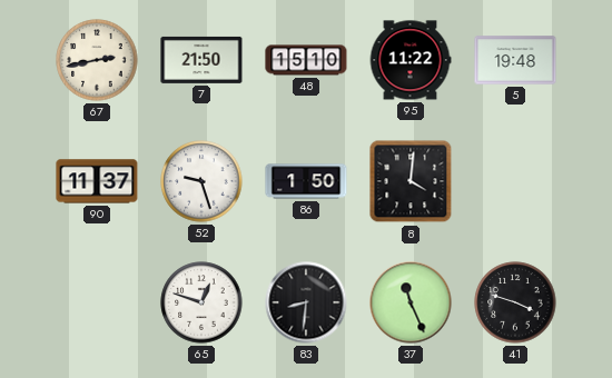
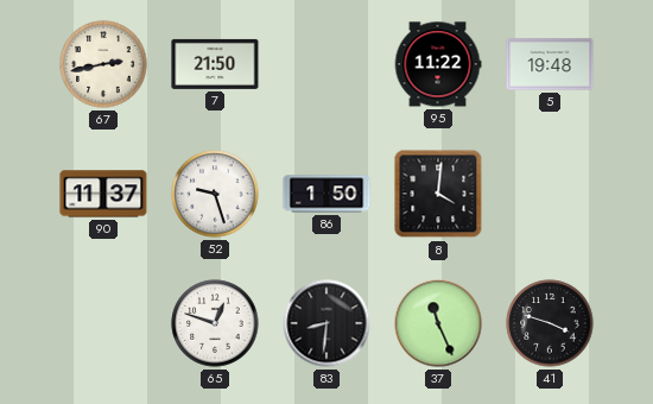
48: 15:10 -> none
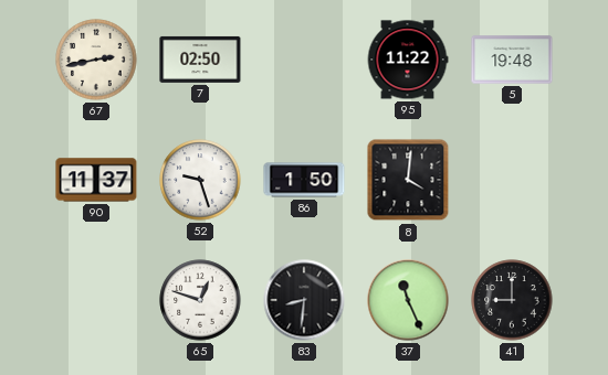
7: 21:50 -> 02:50
41: 3:48 -> 9:00
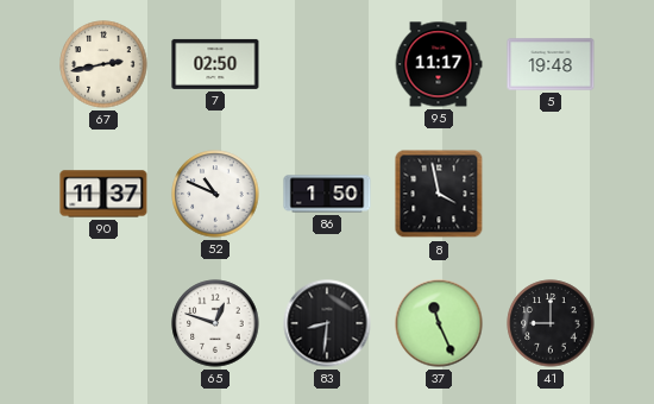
95: 11:22 -> 11:17
52: 9:27 -> 10:49
8: 4:01 -> 3:58
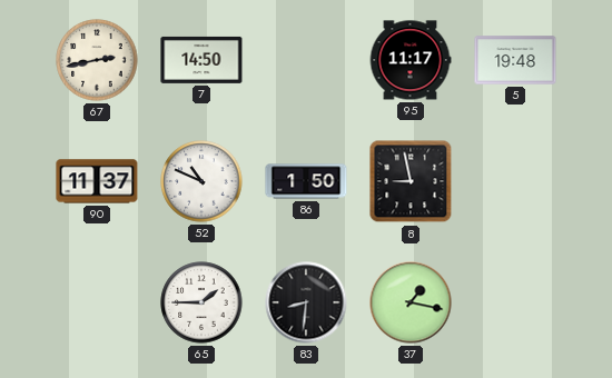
7: 02:50 -> 14:50
8: 3:58 -> 8:58
65: 12:48 -> 1:45
37: 11:26 -> 1:17
41: 9:00 -> none
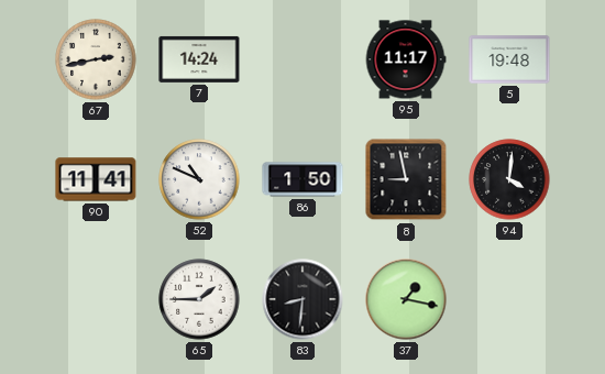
7: 14:50 -> 14:24
90: 11:37 -> 11:41
94: none -> 4:01
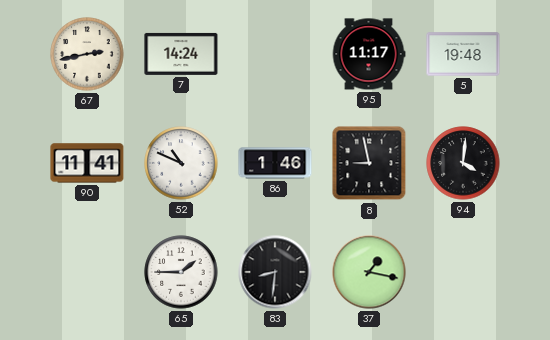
86: 1:50 -> 1:46
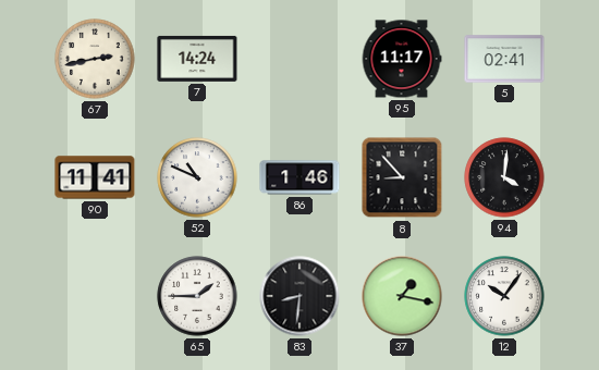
5: 19:48 -> 02:41
8: 8:58 -> 8:53
12: none -> 10:06
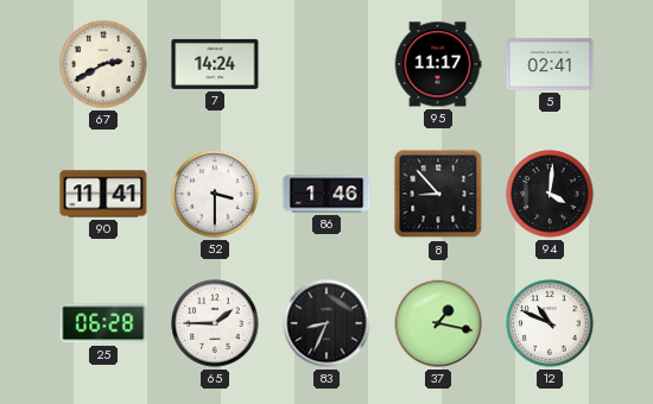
67: 2:43 -> 2:40
52: 10:49 -> 3:30
25: none -> 06:28
83: 8:31 -> 8:34
12: 10:06 -> 10:49
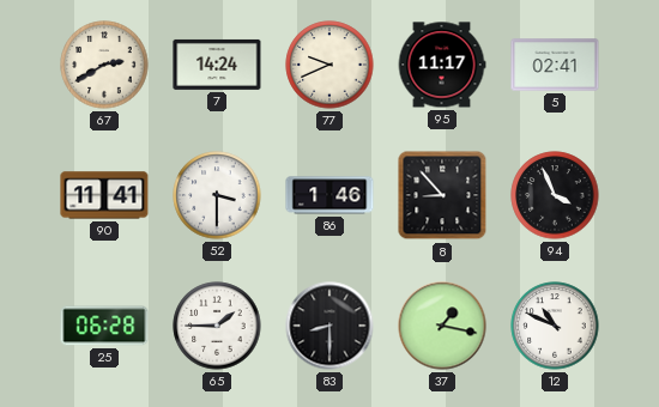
77: none -> 9:41
94: 4:01 -> 3:56
83: 8:34 -> 8:30
